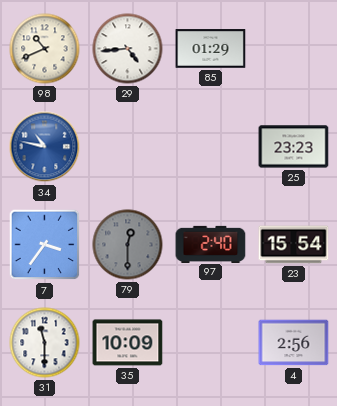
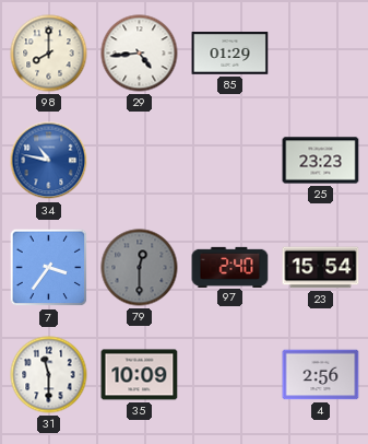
98: 10:41 -> 8:00
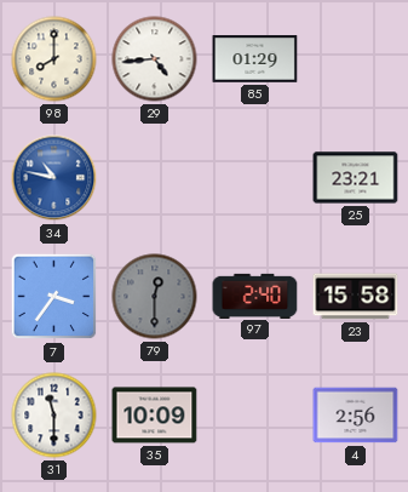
25: 23:23 -> 23:21
23: 15:54 -> 15:58
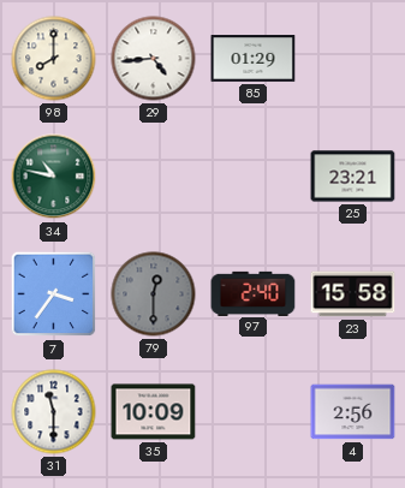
34 dial: blue -> green
